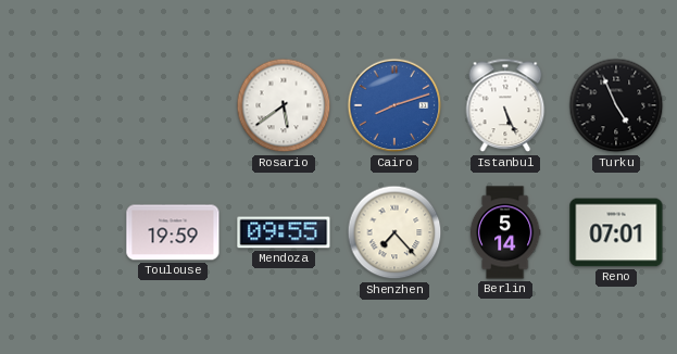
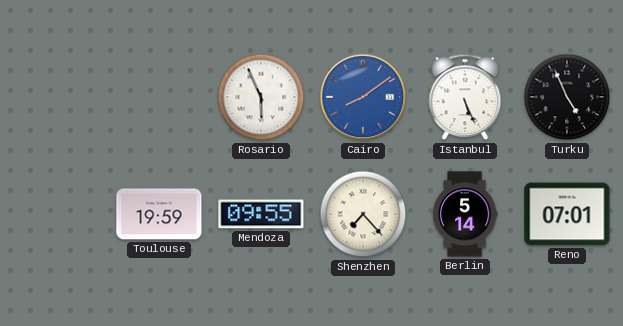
Rosario: 5:39 -> 5:56
Cairo: 8:12 -> 8:09
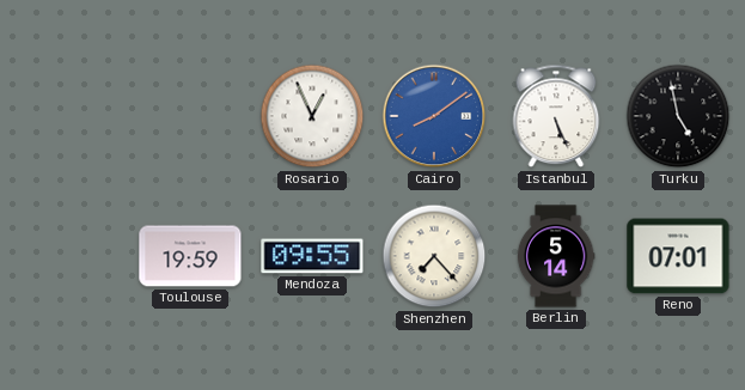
Rosario: 5:56 -> 12:56
Turku: 4:56 -> 4:58
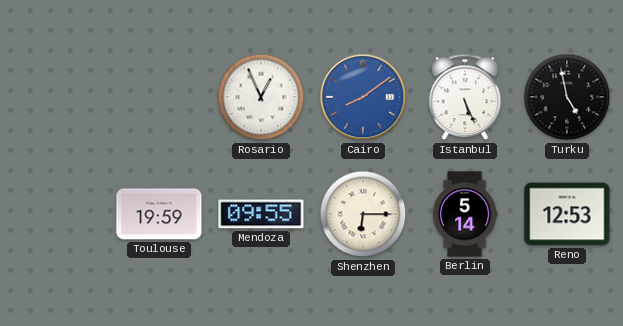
Shenzhen: 7:23 -> 6:15
Reno: 07:01 -> 12:53
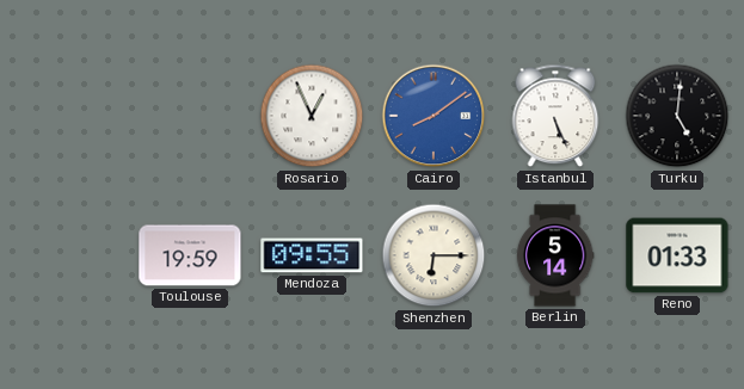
Turku: 4:58 -> 5:01
Reno: 12:53 -> 01:33
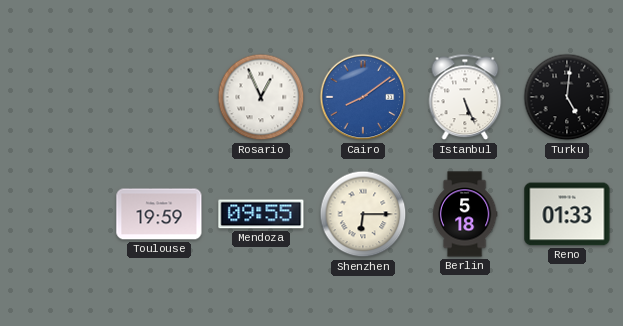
Berlin: 5:14 -> 5:18
